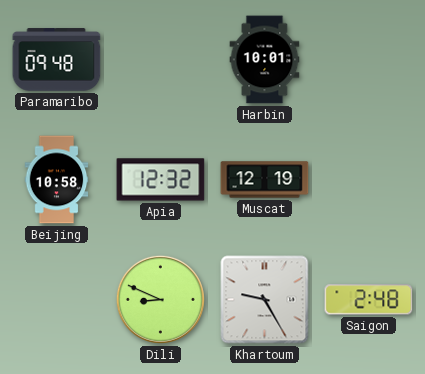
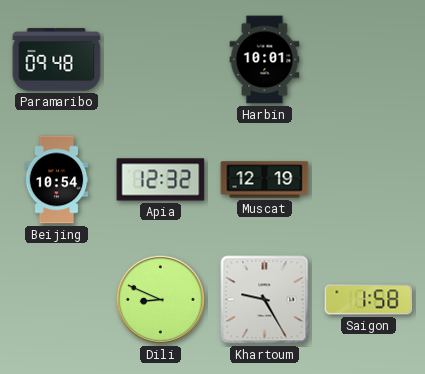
Beijing: 10:58 -> 10:54
Saigon: 2:48 -> 1:58
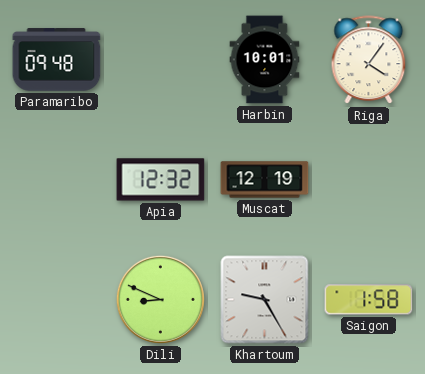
Riga: none -> 4:06
Beijing: 10:54 -> none
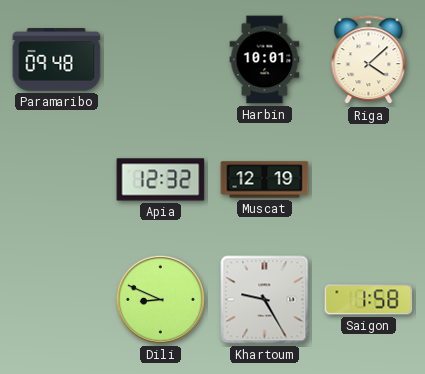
Riga: 4:06 -> 4:08
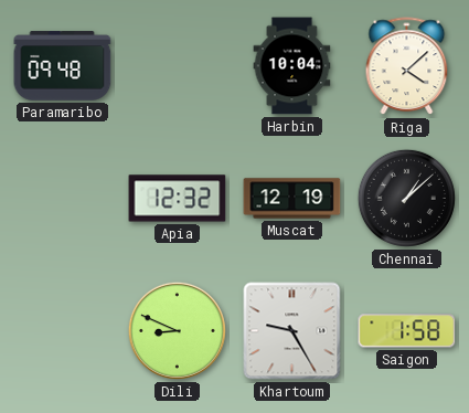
Harbin: 10:01 -> 10:04
Chennai: none -> 1:08
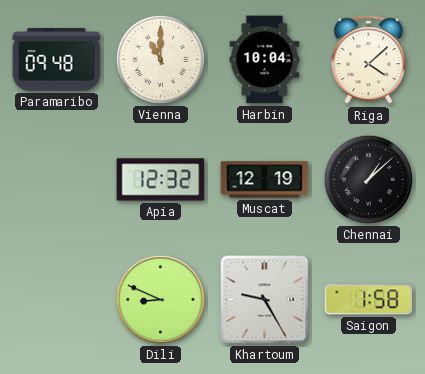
Vienna: none -> 11:00
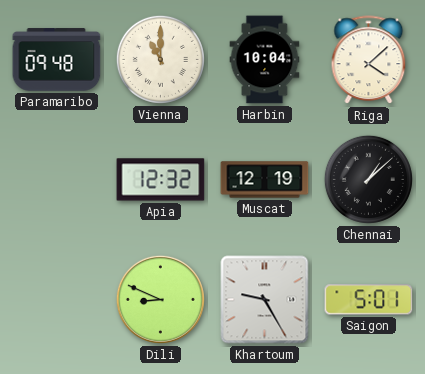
Saigon: 1:58 -> 5:01
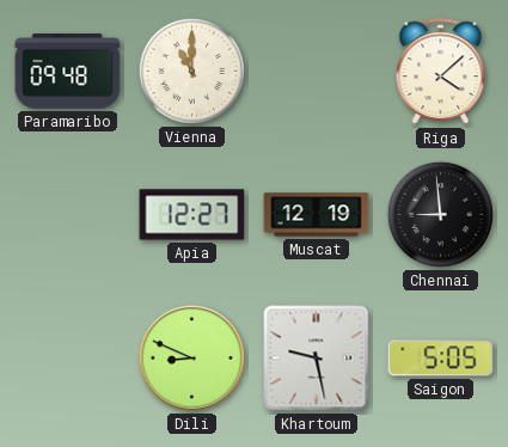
Harbin: 10:04 -> none
Apia: 12:32 -> 12:27
Chennai: 1:08 -> 8:59
Khartoum: 9:25 -> 9:28
Saigon: 5:01 -> 5:05
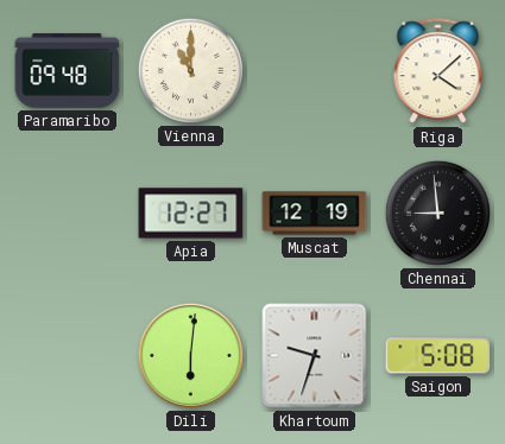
Dili: 8:49 -> 6:01
Khartoum: 9:28 -> 9:33
Saigon: 5:05 -> 5:08
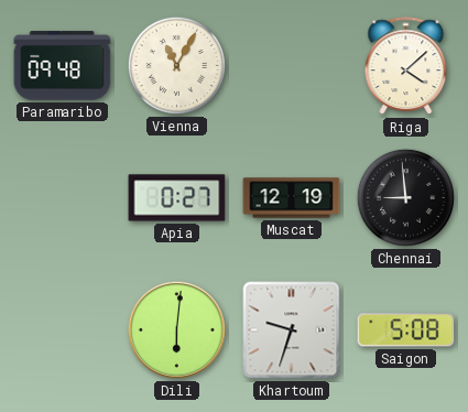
Vienna: 11:00 -> 11:05
Apia: 12:27 -> 0:27
